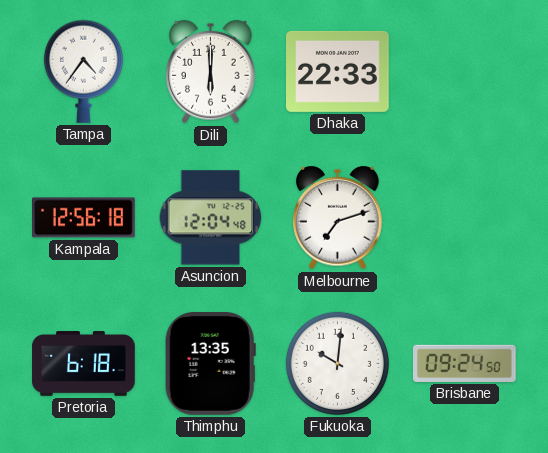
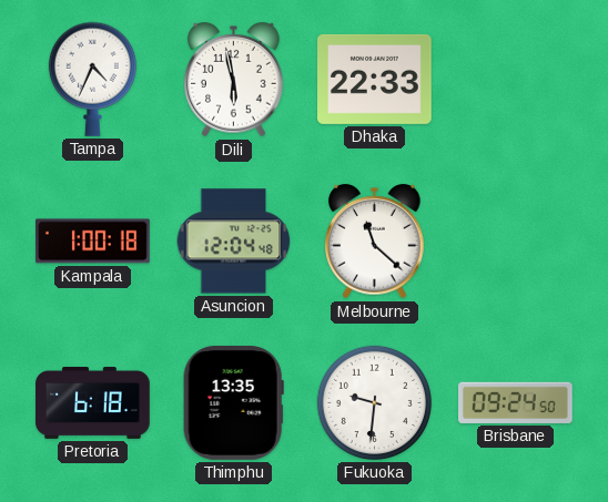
Tampa: 4:36 -> 4:34
Dili: 6:00 -> 5:58
Kampala: 12:56 -> 1:00
Melbourne: 7:12 -> 11:22
Fukuoka: 10:01 -> 9:31
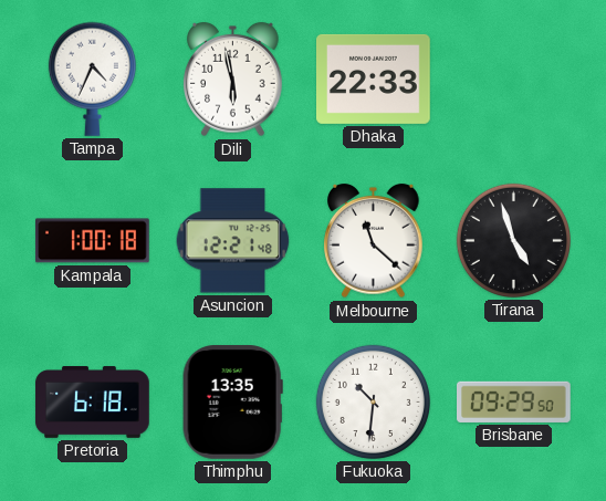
Asuncion: 12:04 -> 12:21
Tirana: none -> 4:57
Fukuoka: 9:31 -> 10:31
Brisbane: 09:24 -> 09:29
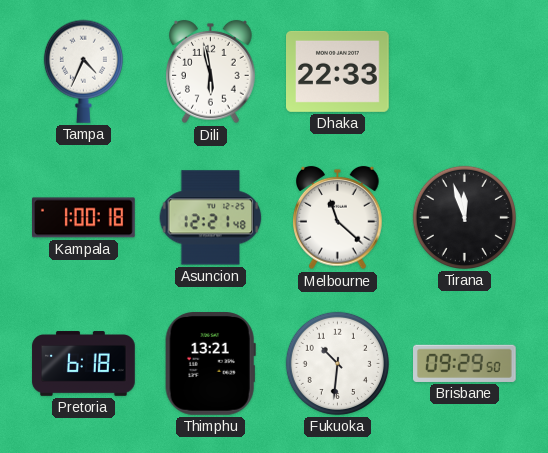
Tirana: 4:57 -> 11:57
Thimphu: 13:35 -> 13:21
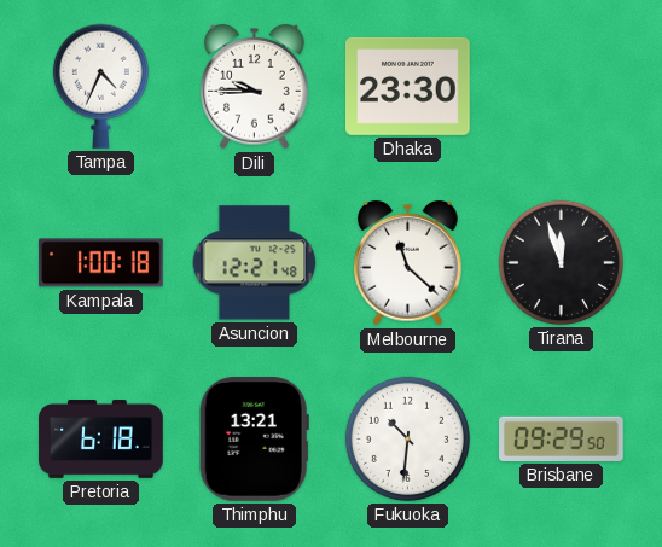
Dili: 5:58 -> 9:45
Dhaka: 22:33 -> 23:30
